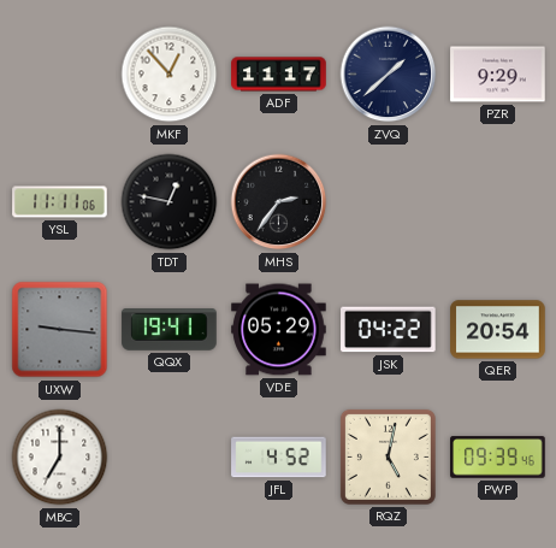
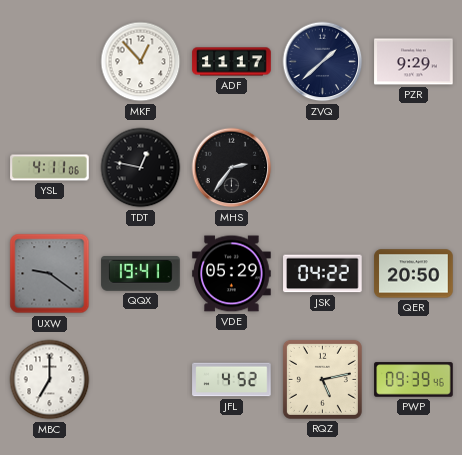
YSL: 11:11 -> 4:11
UXW: 9:16 -> 9:21
QER: 20:54 -> 20:50
RQZ: 5:02 -> 5:13
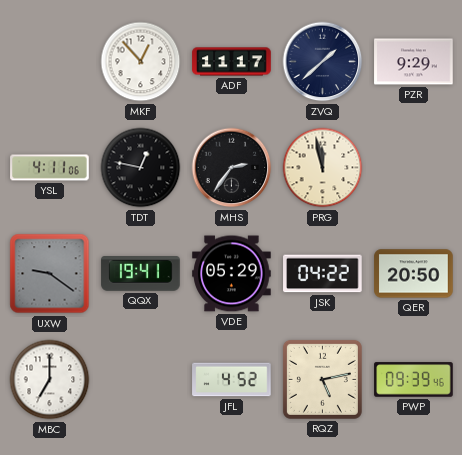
PRG: none -> 11:58
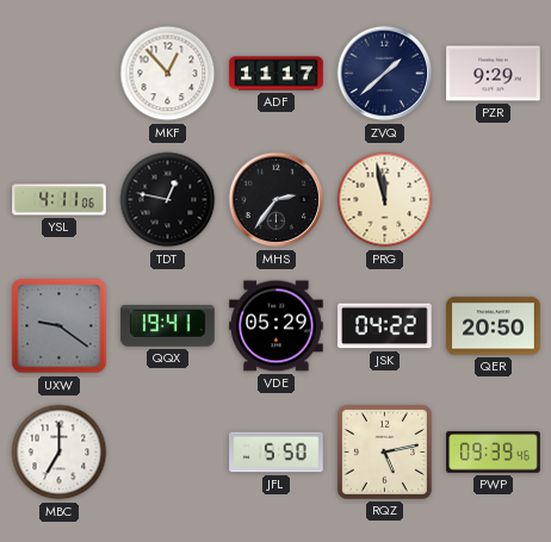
JFL: 4:52 -> 5:50
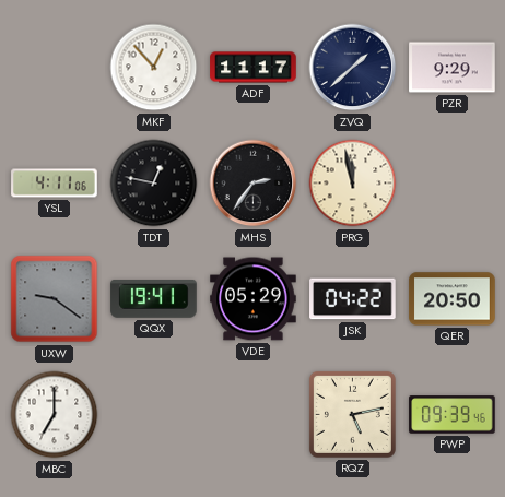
JFL: 5:50 -> none
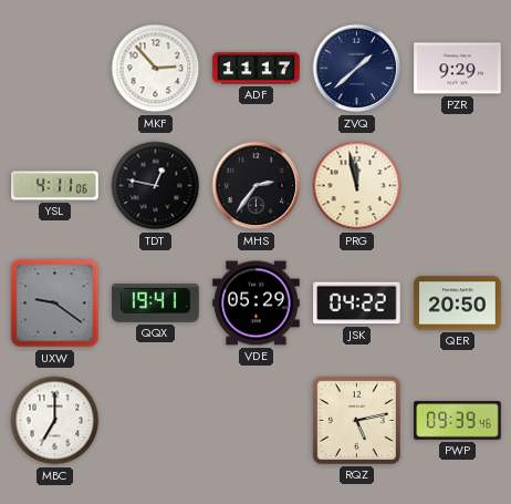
MKF: 12:53 -> 2:53
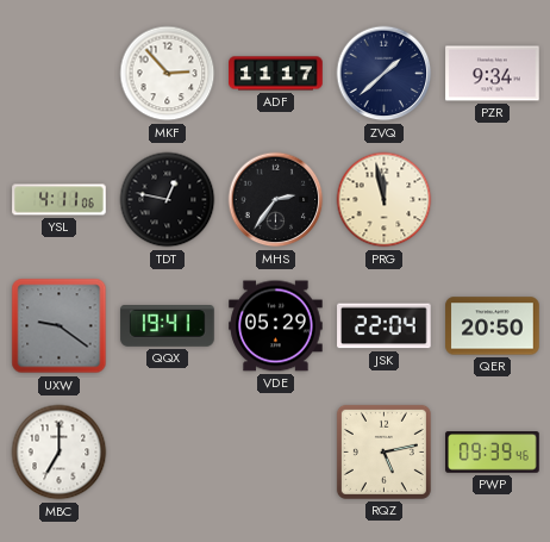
PZR: 9:29 -> 9:34
JSK: 04:22 -> 22:04
